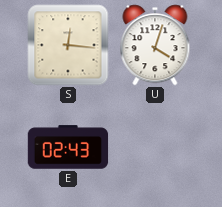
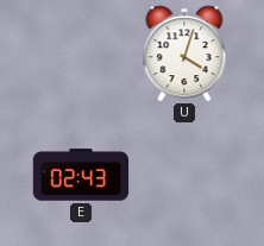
S: 12:16 -> none
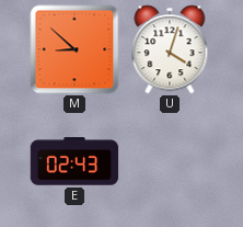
M: none -> 8:52
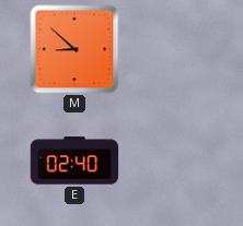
U: 4:03 -> none
E: 02:43 -> 02:40
